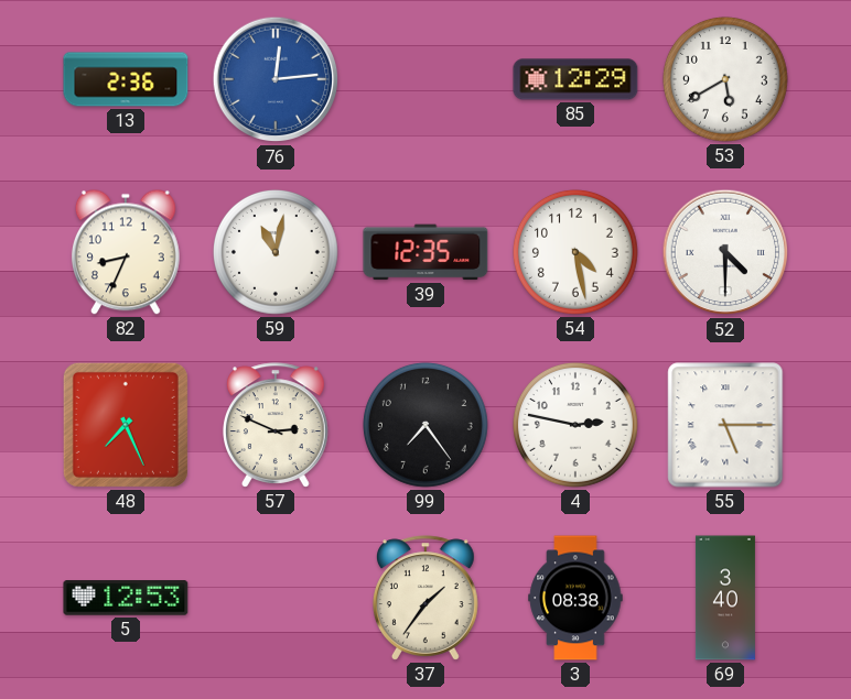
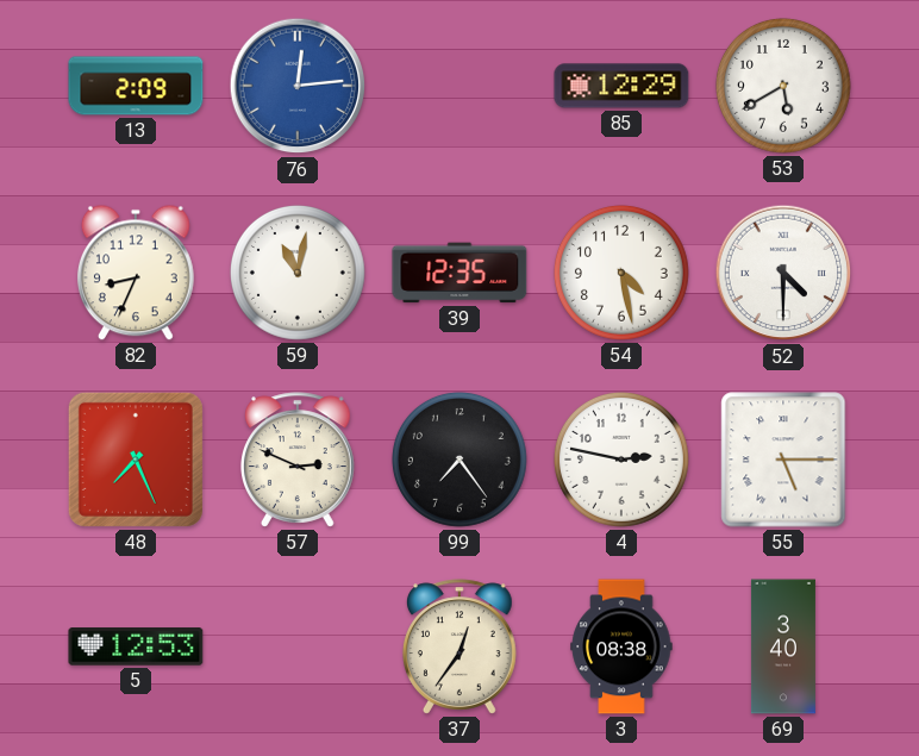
13: 2:36 -> 2:09
37: 1:36 -> 12:36
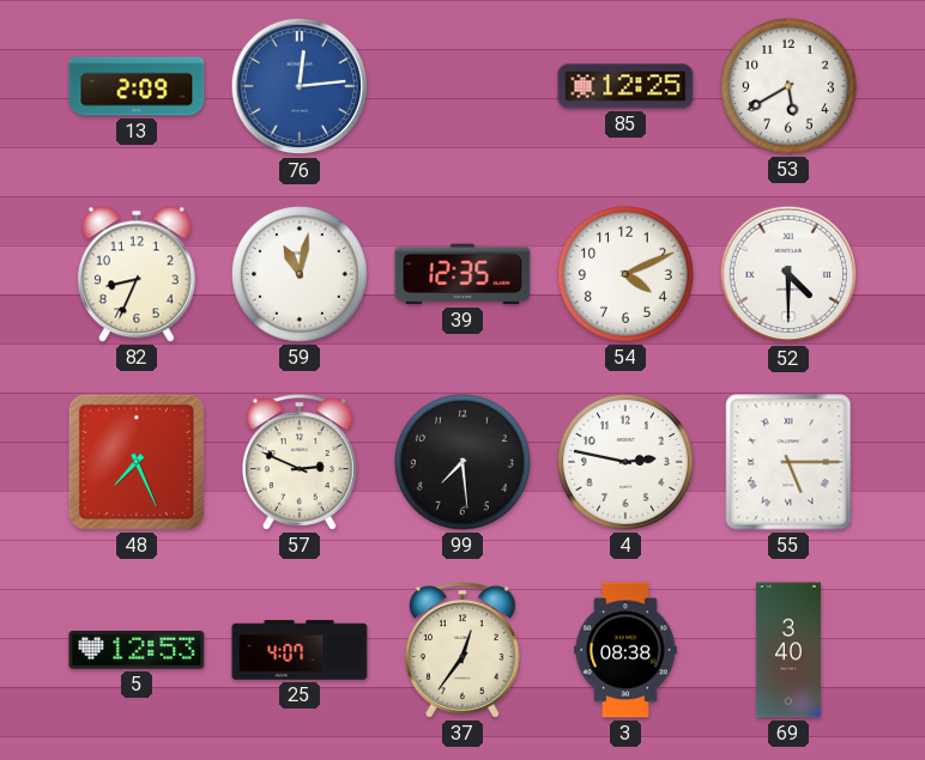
85: 12:29 -> 12:25
54: 4:28 -> 4:11
99: 7:24 -> 7:29
25: none -> 4:07
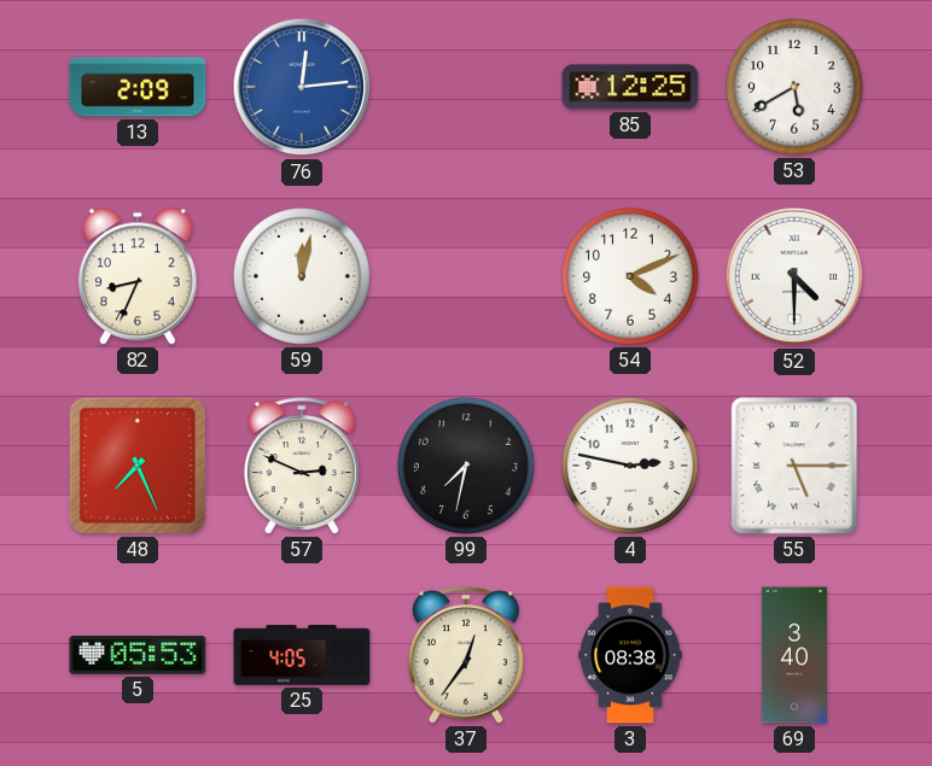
59: 11:02 -> 12:02
39: 12:35 -> none
99: 7:29 -> 7:32
5: 12:53 -> 05:53
25: 4:07 -> 4:05
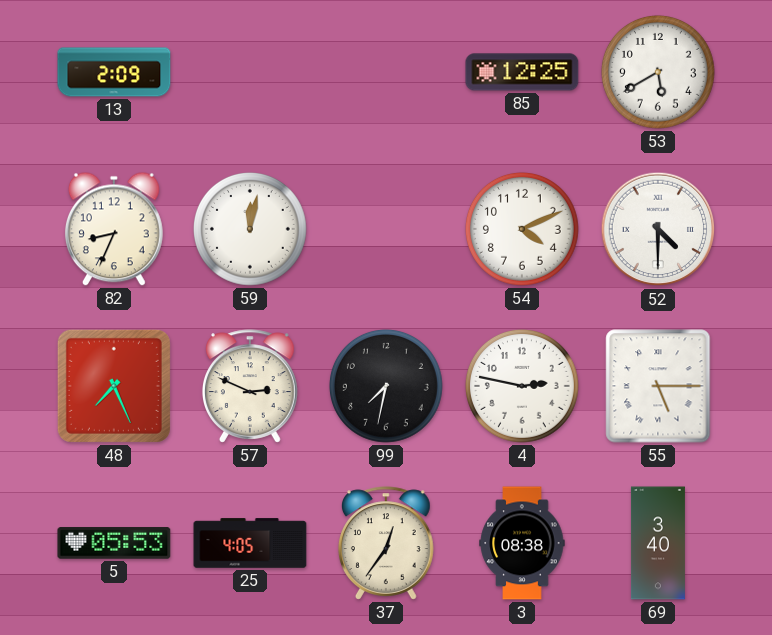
76: 12:14 -> none
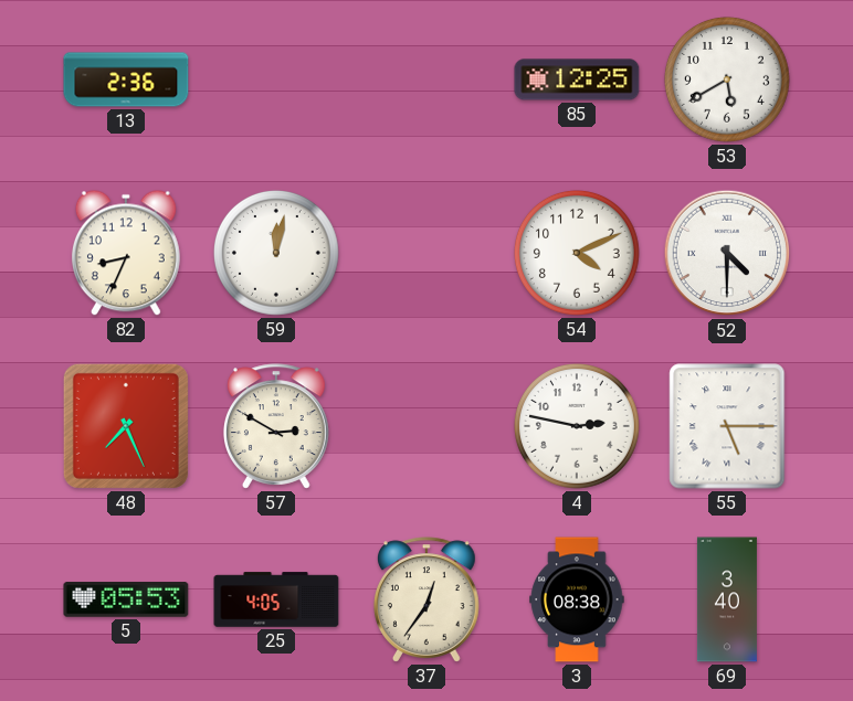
13: 2:09 -> 2:36
57: 2:49 -> 2:50
99: 7:32 -> none
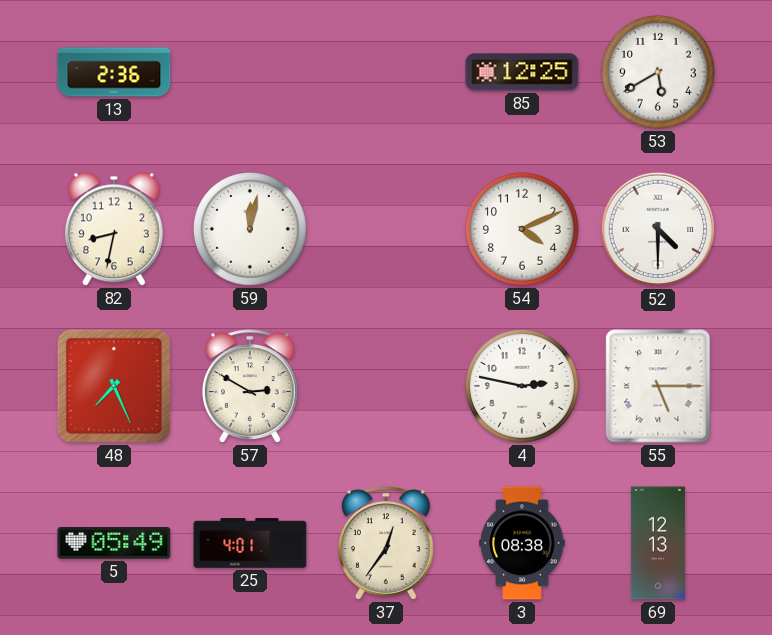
82: 8:34 -> 8:32
5: 05:53 -> 05:49
25: 4:05 -> 4:01
69: 3:40 -> 12:13
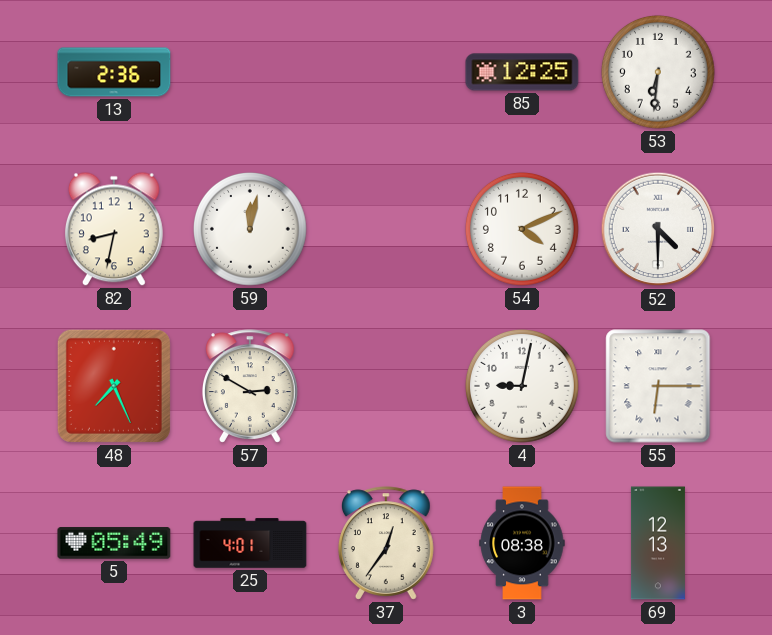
53: 5:40 -> 6:31
4: 2:47 -> 9:02
55: 5:15 -> 6:15
